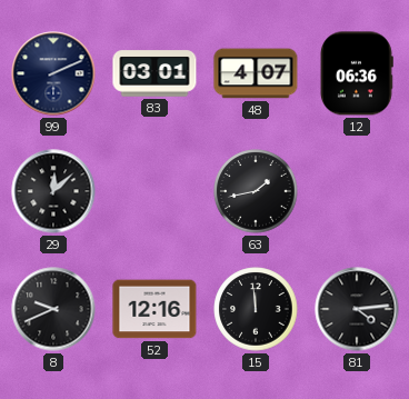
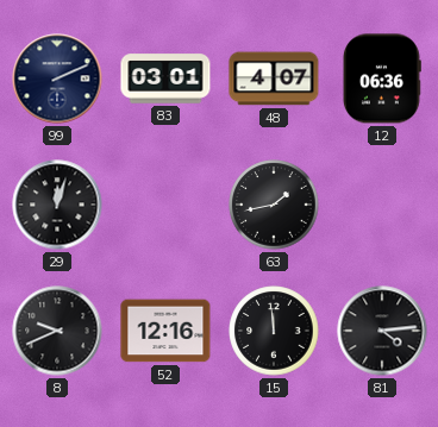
29: 12:08 -> 12:03
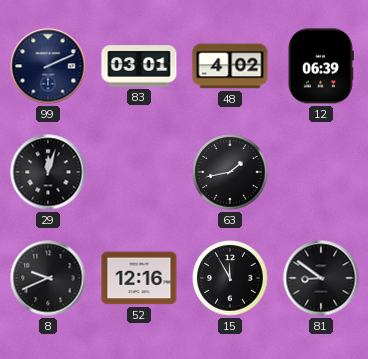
48: 4:07 -> 4:02
12: 06:36 -> 06:39
15: 11:59 -> 11:55
81: 4:14 -> 8:51
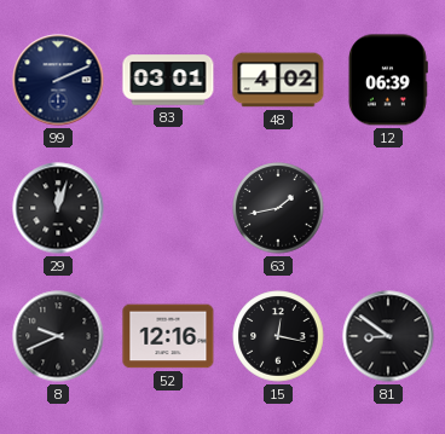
15: 11:55 -> 12:17
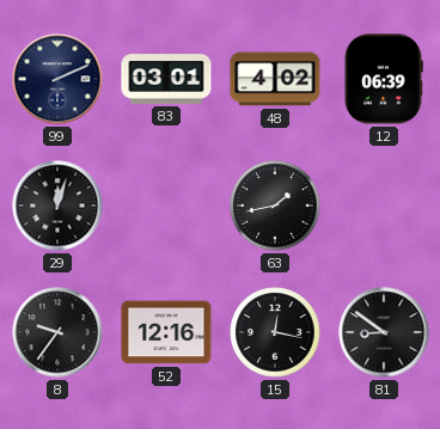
8: 9:41 -> 9:36
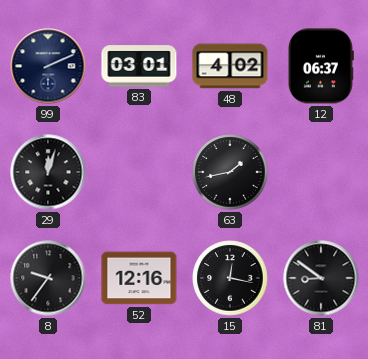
12: 06:39 -> 06:37
